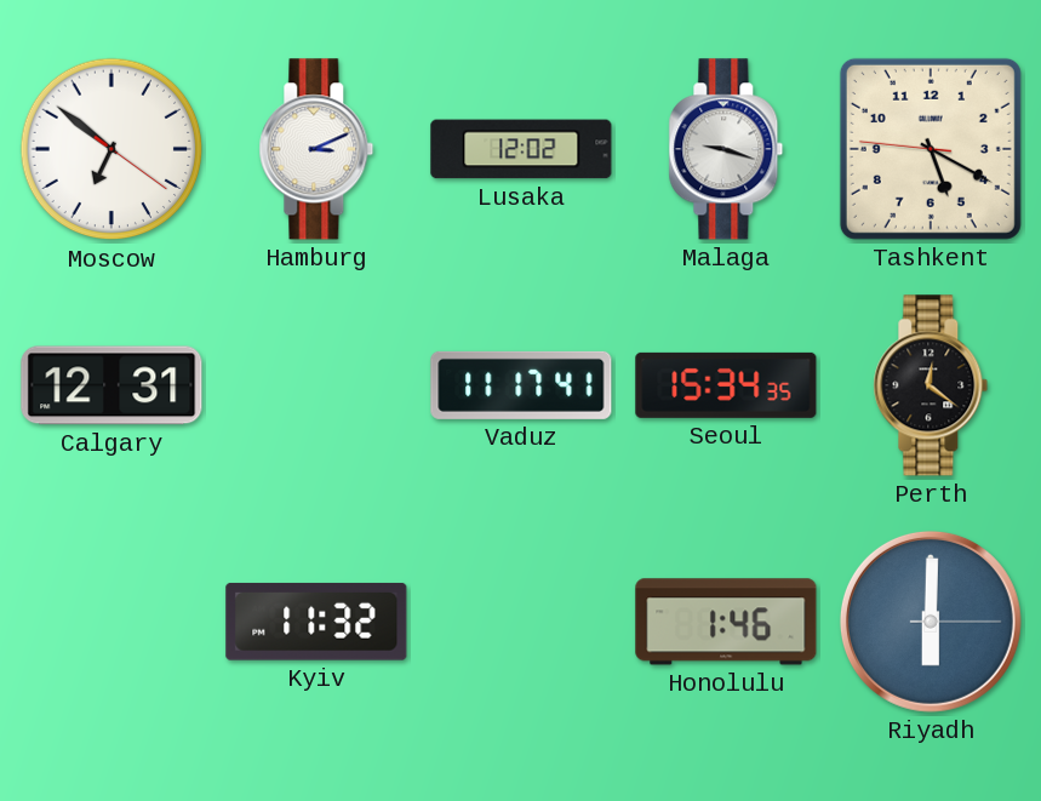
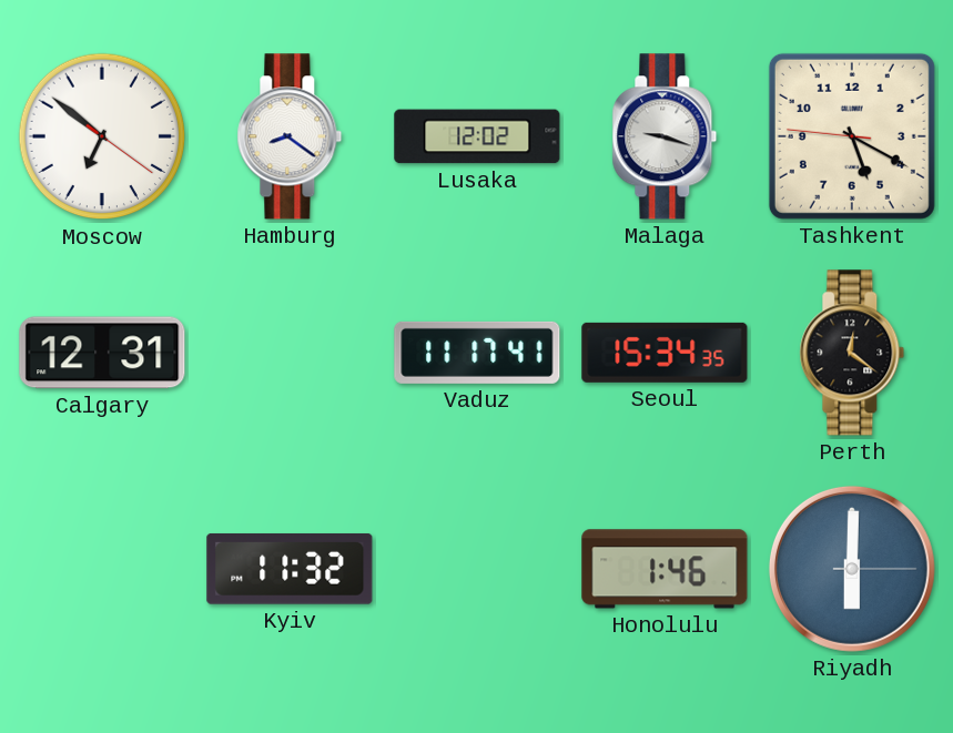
Hamburg: 3:11 -> 8:21
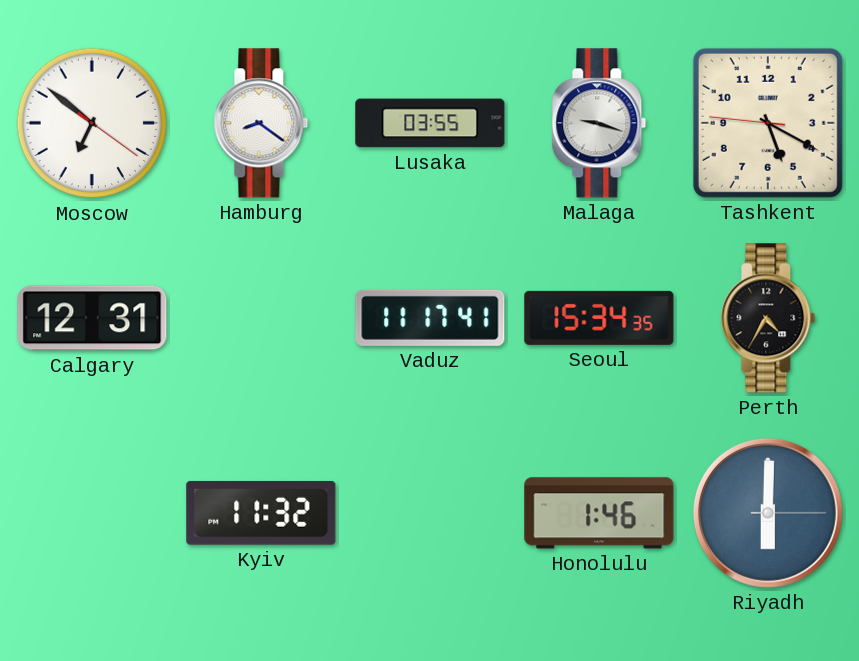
Lusaka: 12:02 -> 03:55
Perth: 12:21 -> 4:35
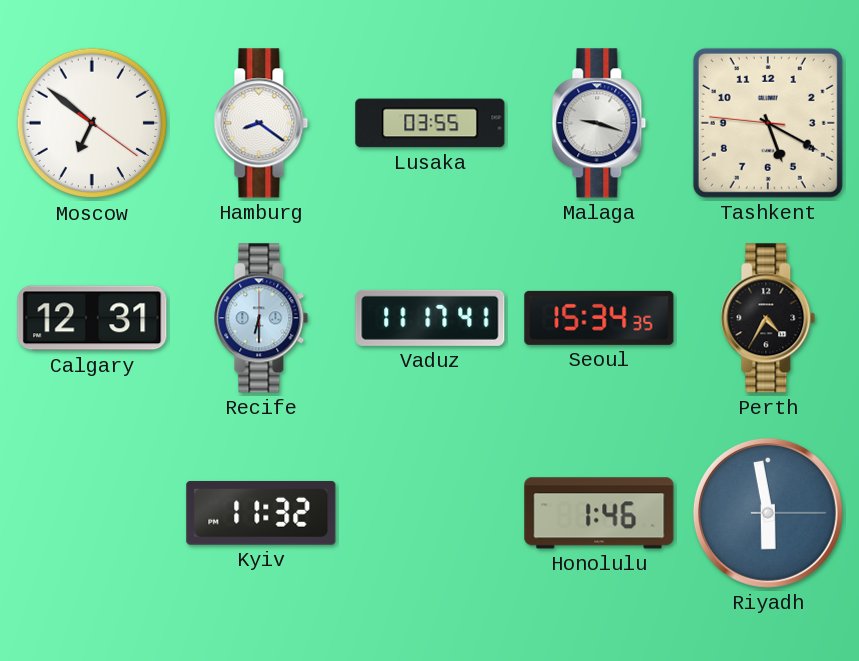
Recife: none -> 6:30
Riyadh: 6:00 -> 5:58
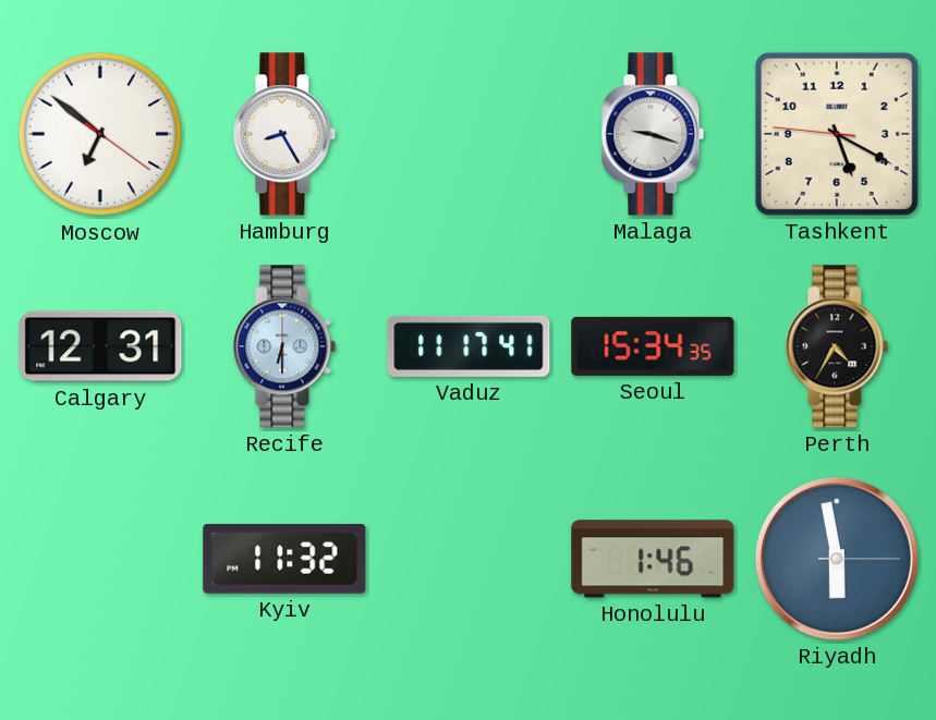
Hamburg: 8:21 -> 8:25
Lusaka: 03:55 -> none
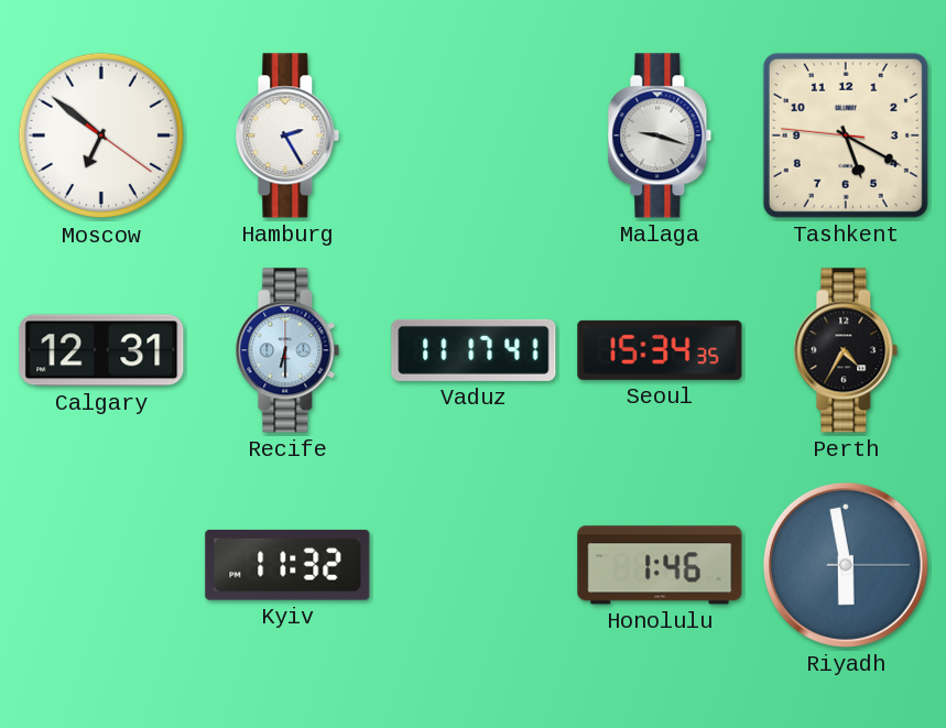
Hamburg: 8:25 -> 2:25
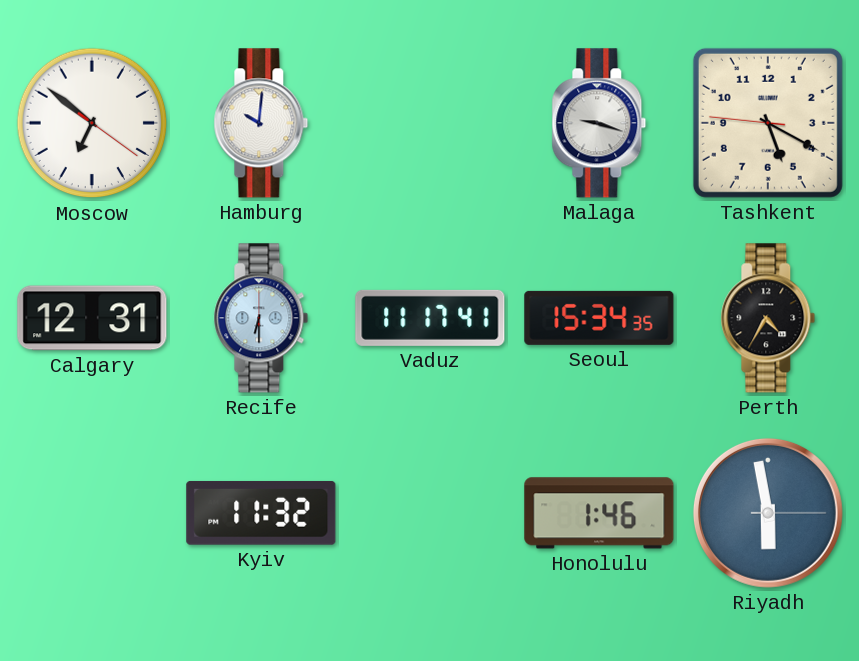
Hamburg: 2:25 -> 10:01
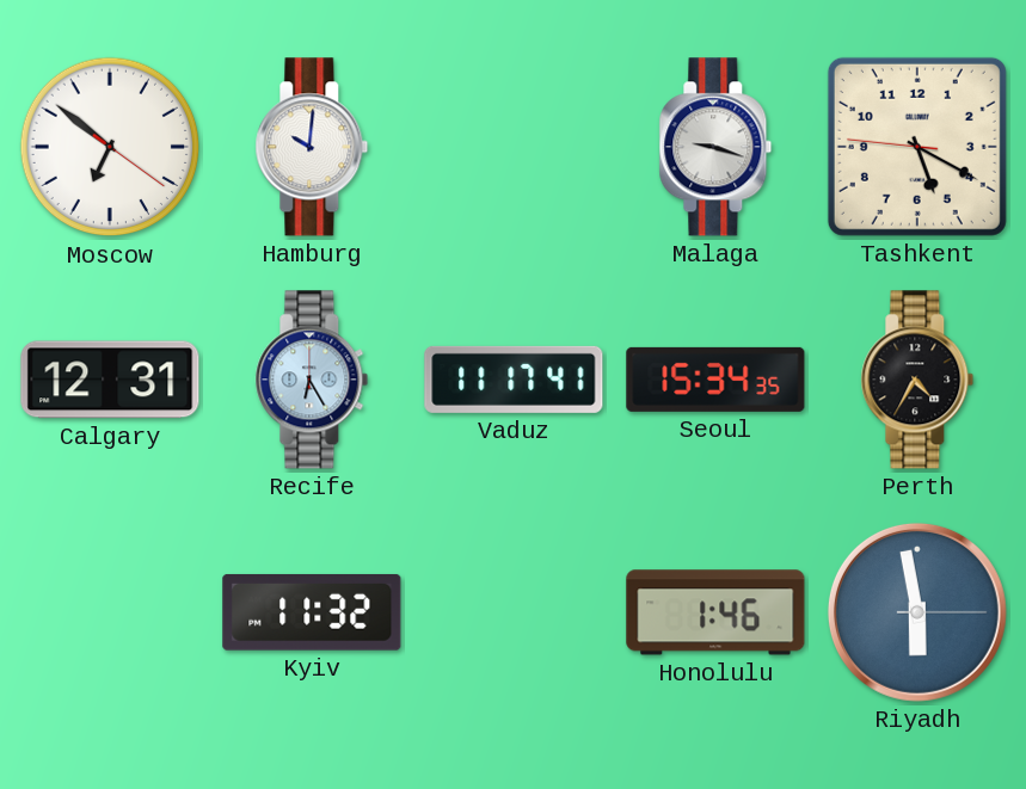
Recife: 6:30 -> 6:25
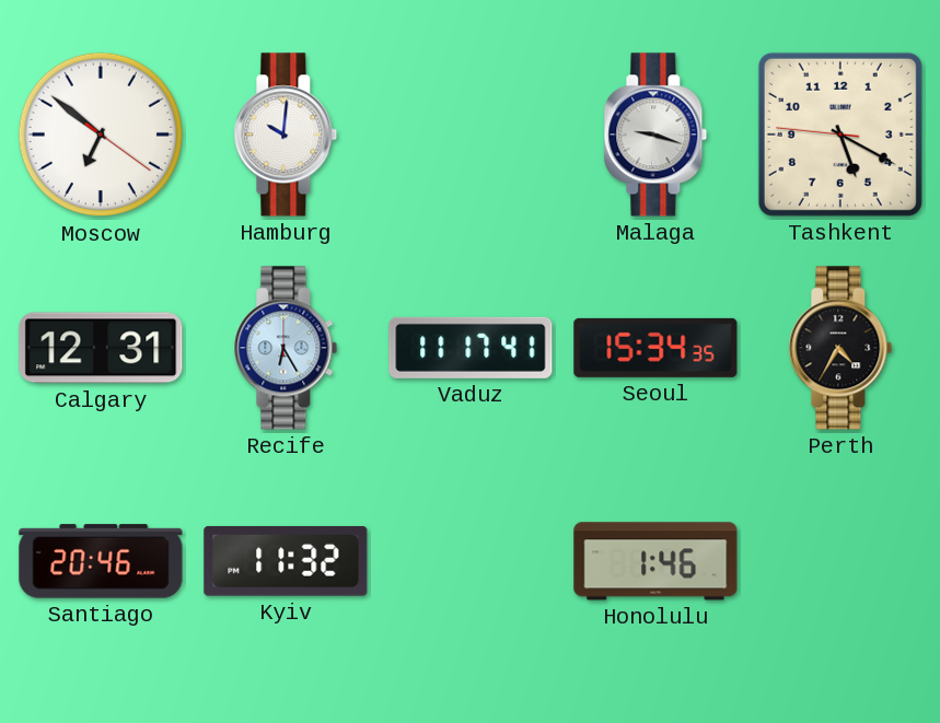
Santiago: none -> 20:46
Riyadh: 5:58 -> none
